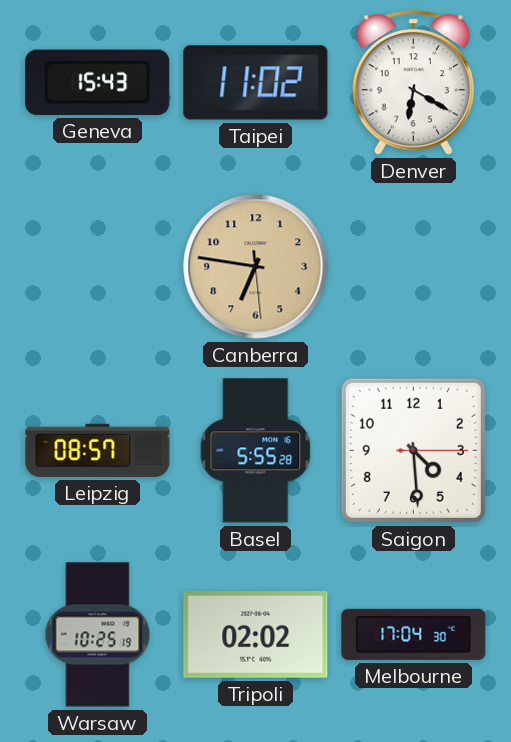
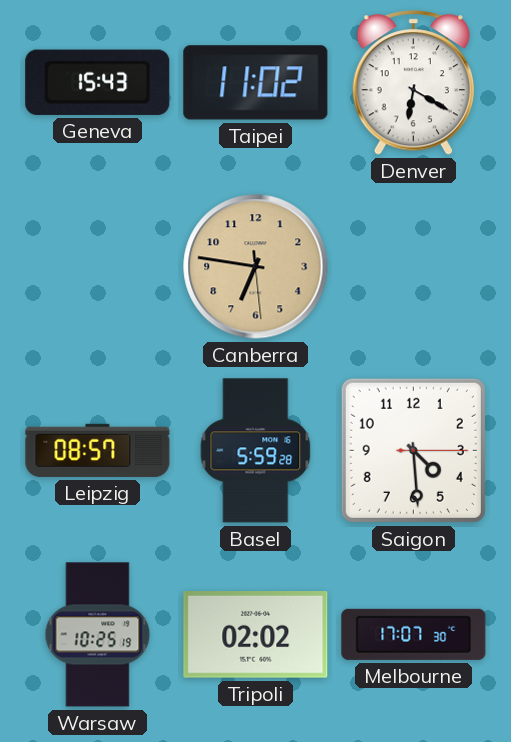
Basel: 5:55 -> 5:59
Melbourne: 17:04 -> 17:07
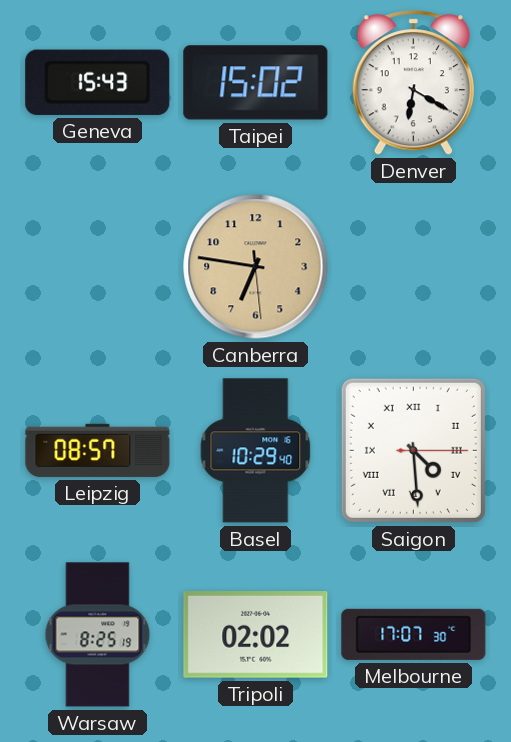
Taipei: 11:02 -> 15:02
Basel: 5:59 -> 10:29
Saigon numerals: Arabic -> Roman
Warsaw: 10:25 -> 8:25
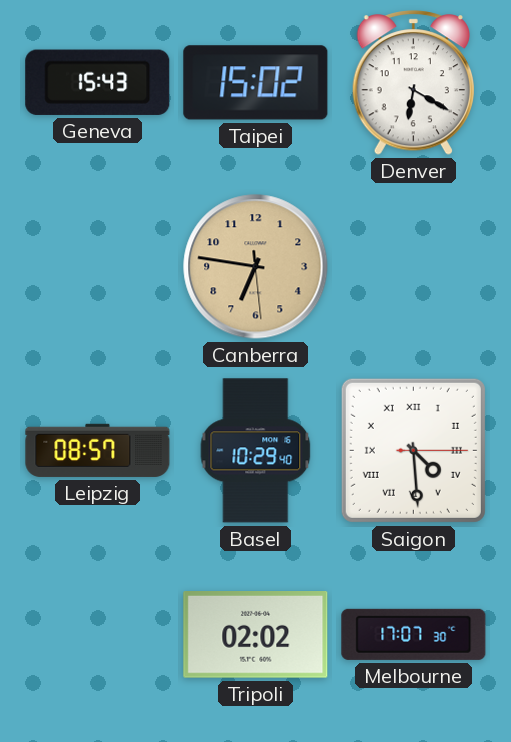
Warsaw: 8:25 -> none
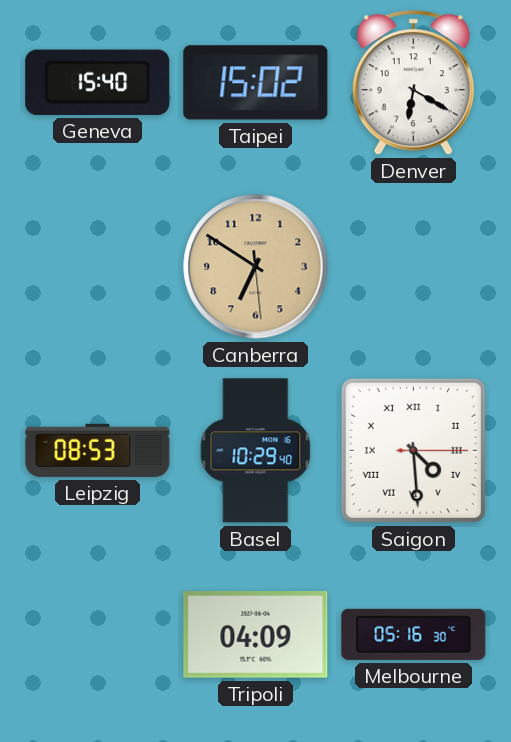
Geneva: 15:43 -> 15:40
Canberra: 6:46 -> 6:50
Leipzig: 08:57 -> 08:53
Tripoli: 02:02 -> 04:09
Melbourne: 17:07 -> 05:16
